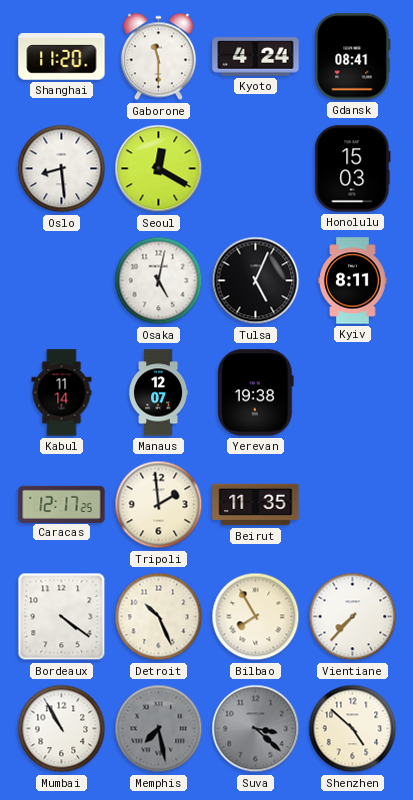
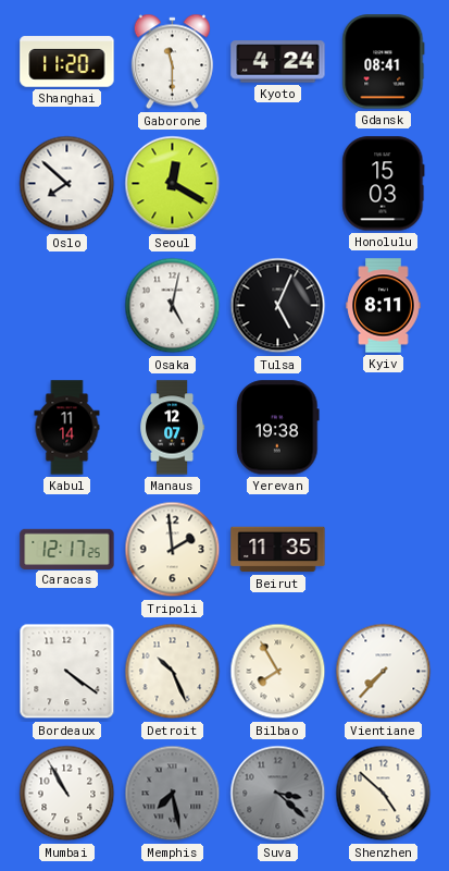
Oslo: 8:29 -> 7:52
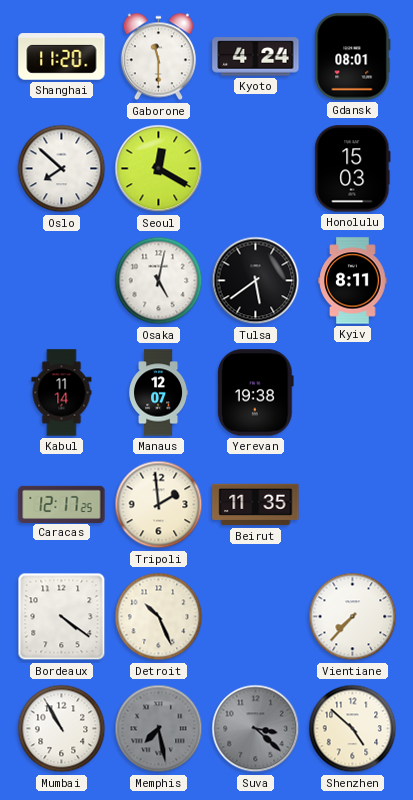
Gdansk: 08:41 -> 08:01
Tulsa: 5:04 -> 5:39
Bilbao: 7:55 -> none
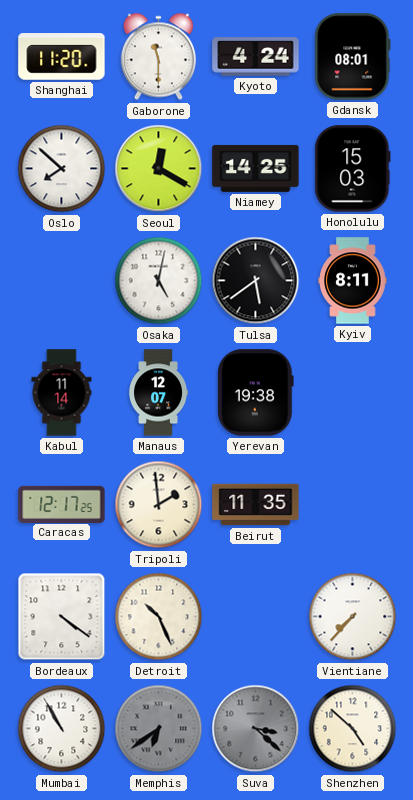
Niamey: none -> 14:25
Memphis: 7:28 -> 6:39
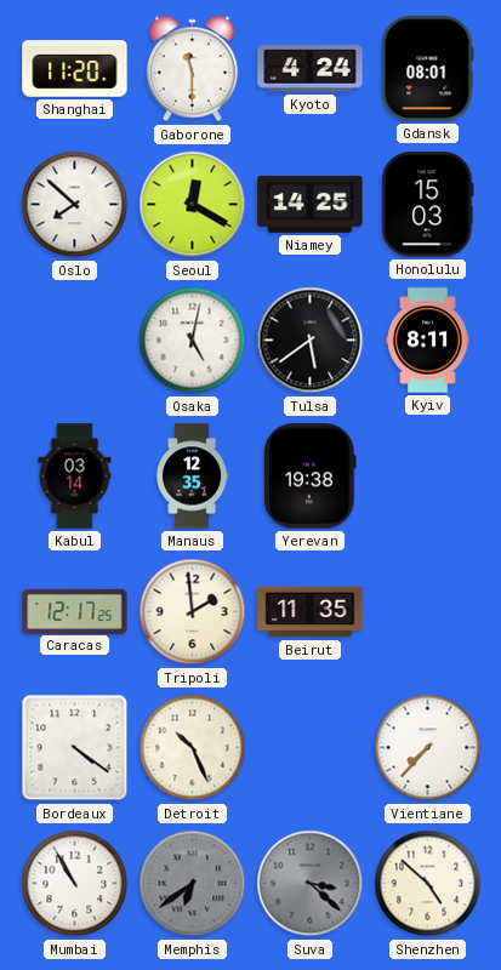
Kabul: 11:14 -> 03:14
Manaus: 12:07 -> 12:35
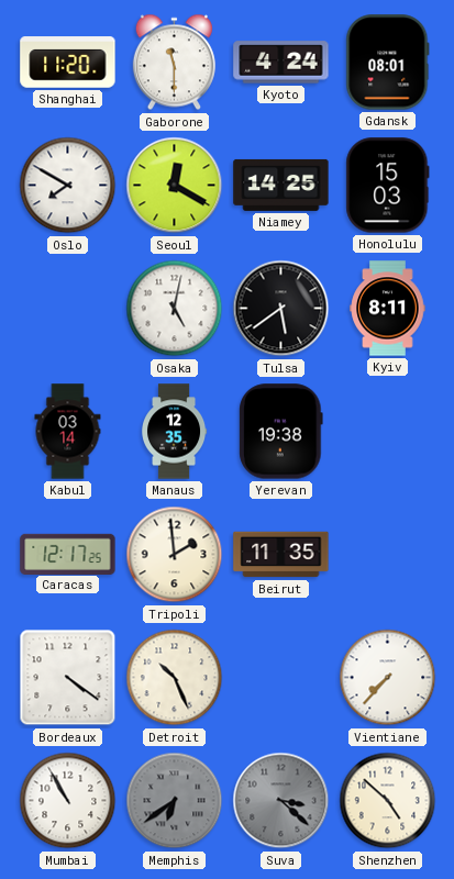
Oslo: 7:52 -> 7:50
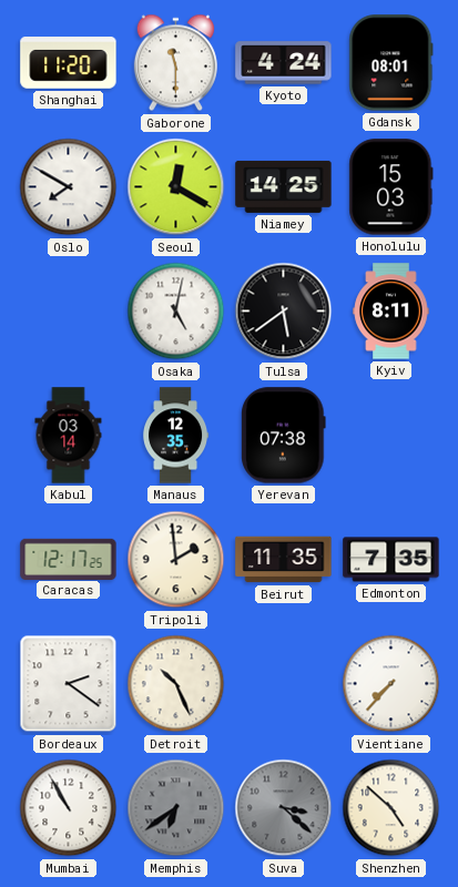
Yerevan: 19:38 -> 07:38
Edmonton: none -> 7:35
Bordeaux: 4:21 -> 2:21
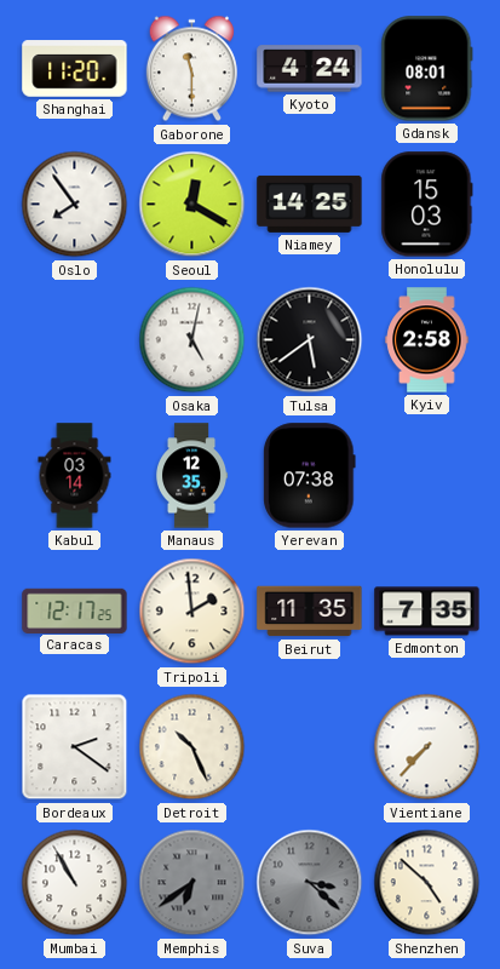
Oslo: 7:50 -> 7:54
Kyiv: 8:11 -> 2:58
